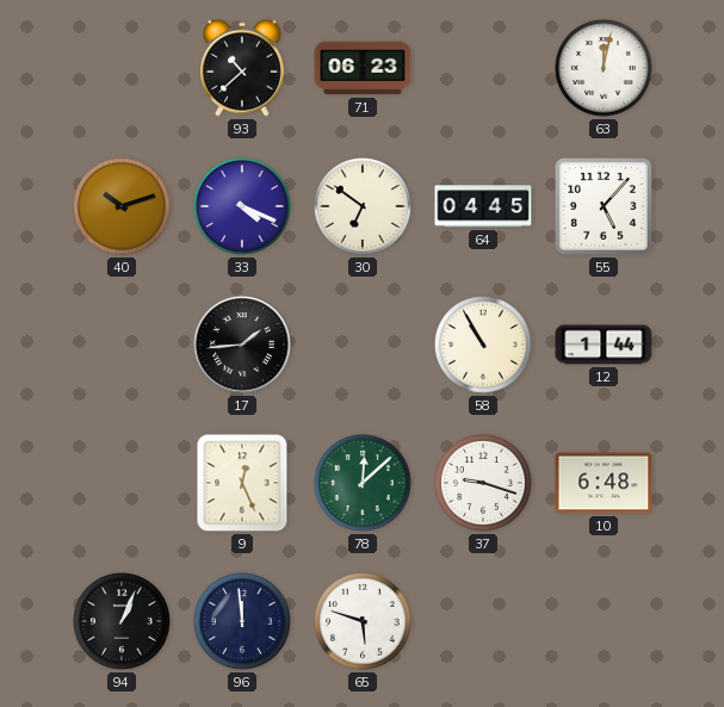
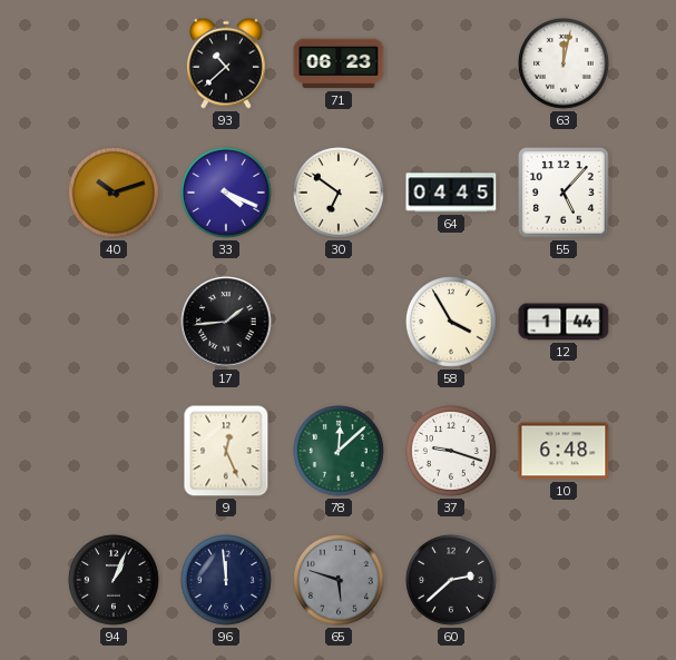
58: 10:55 -> 3:55
65 dial: white -> grey
60: none -> 2:38
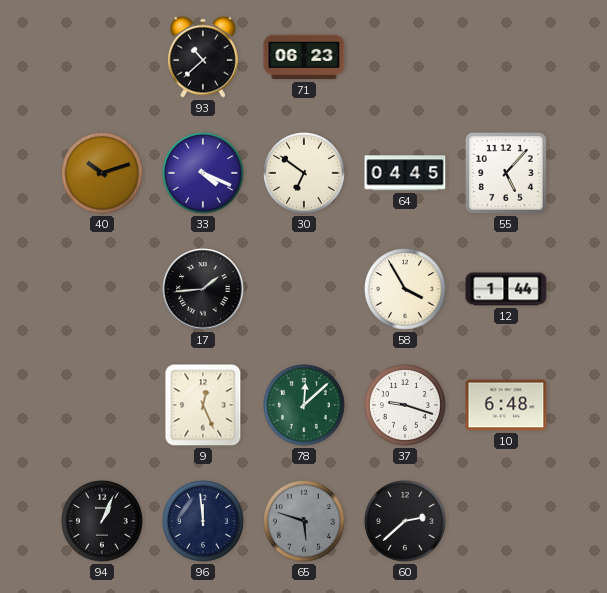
63: 12:02 -> none
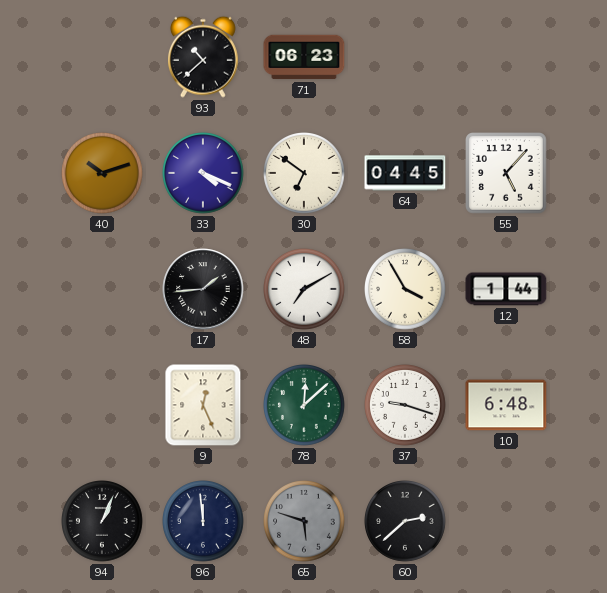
48: none -> 7:10
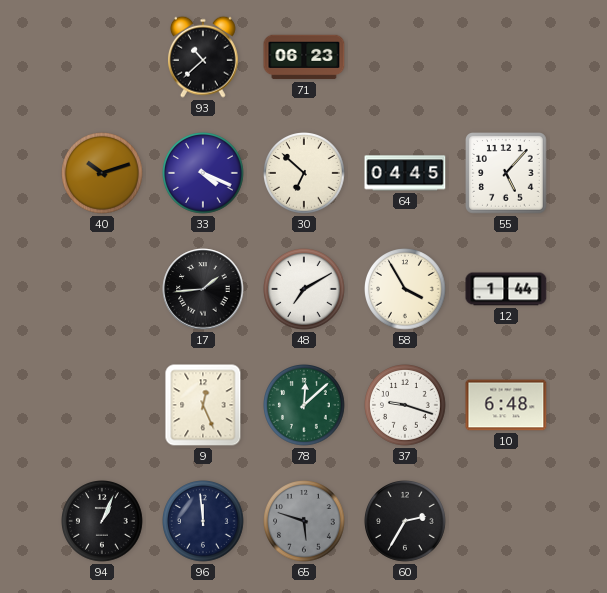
30: 6:51 -> 6:52
60: 2:38 -> 2:35
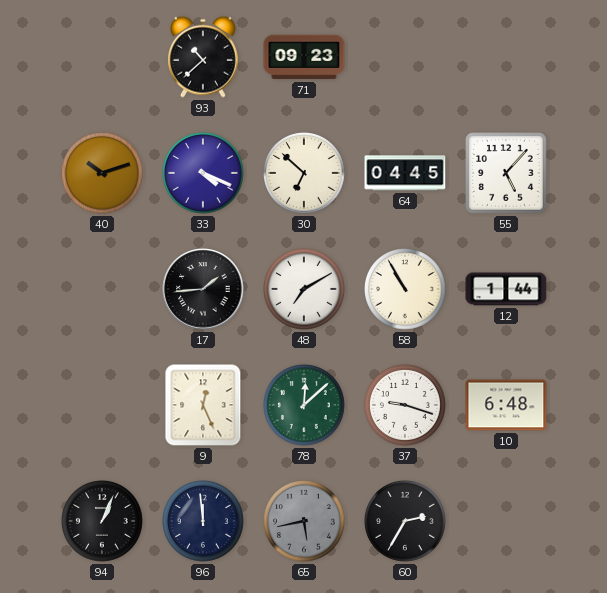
71: 06:23 -> 09:23
58: 3:55 -> 10:55
65: 5:48 -> 5:43
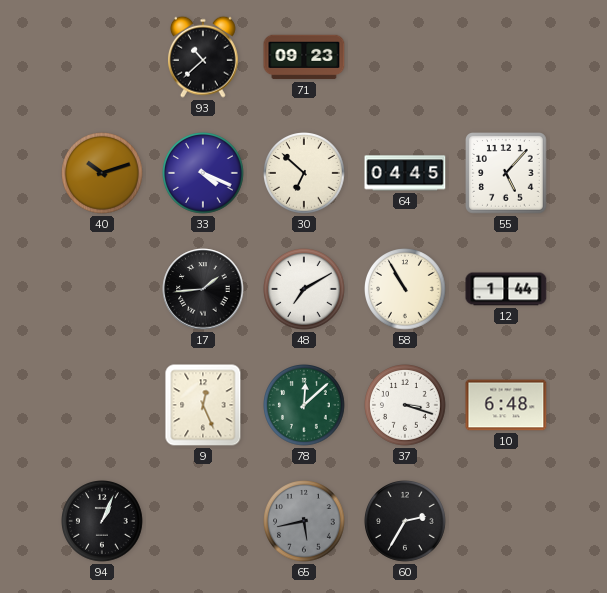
37: 9:18 -> 3:18
96: 11:59 -> none
